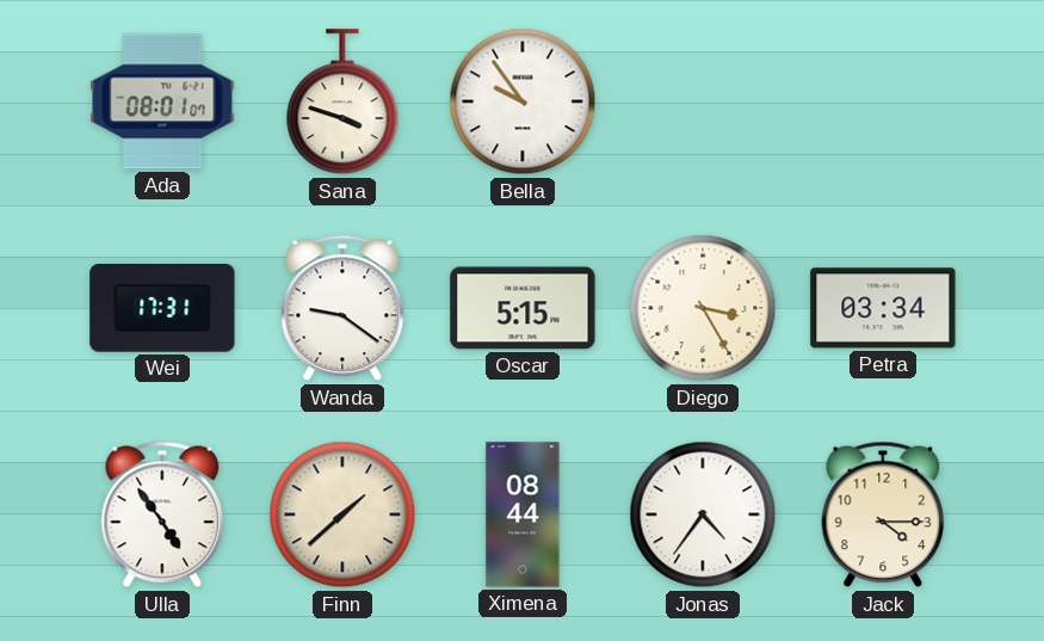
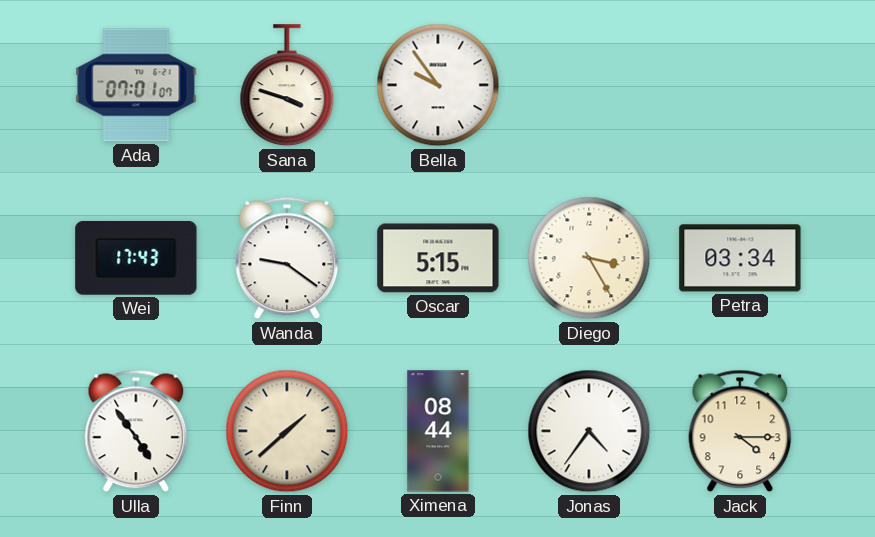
Ada: 08:01 -> 07:01
Wei: 17:31 -> 17:43
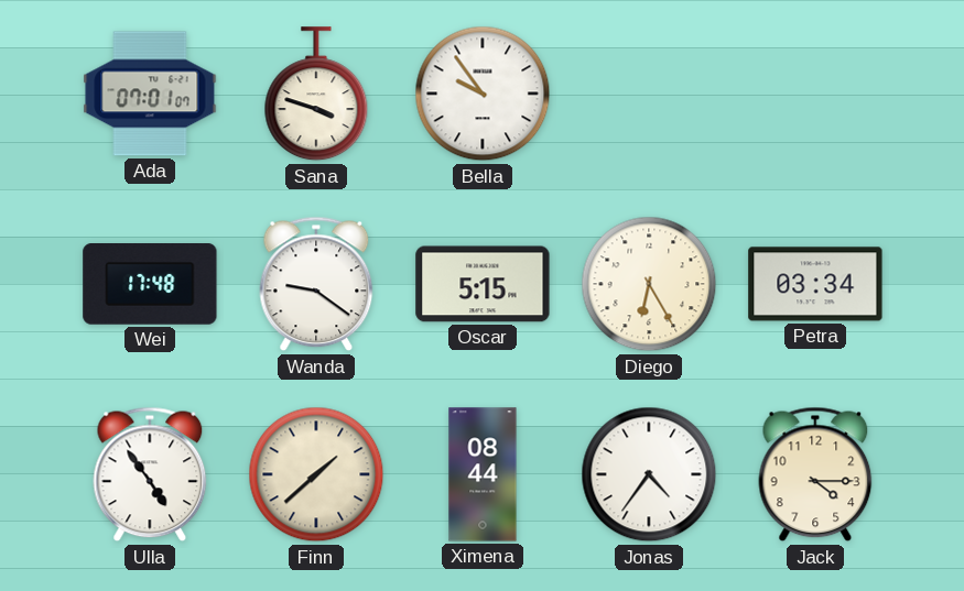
Wei: 17:43 -> 17:48
Diego: 3:25 -> 6:25
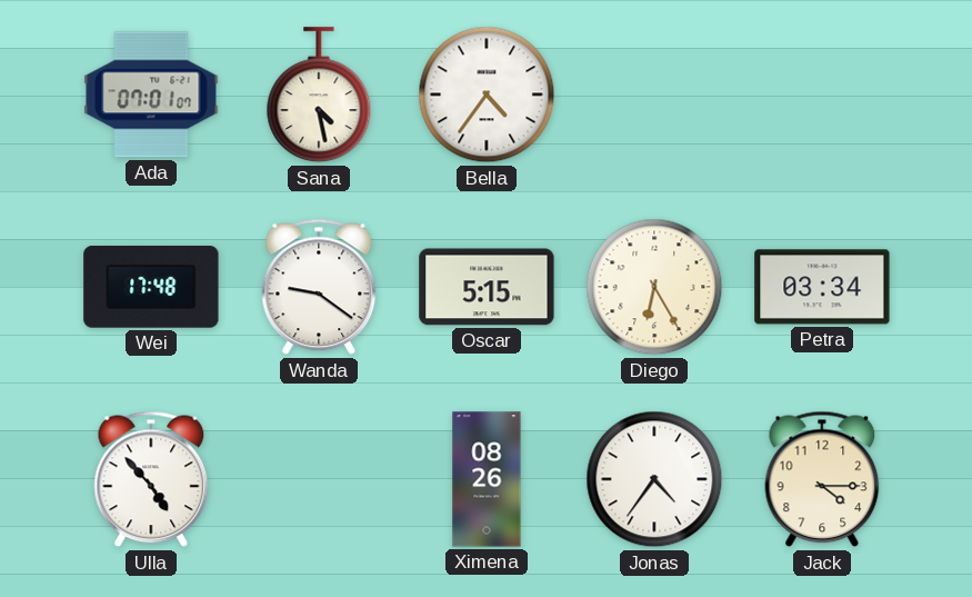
Sana: 3:48 -> 4:28
Bella: 9:54 -> 4:36
Ulla: 4:54 -> 4:53
Finn: 1:38 -> none
Ximena: 08:44 -> 08:26
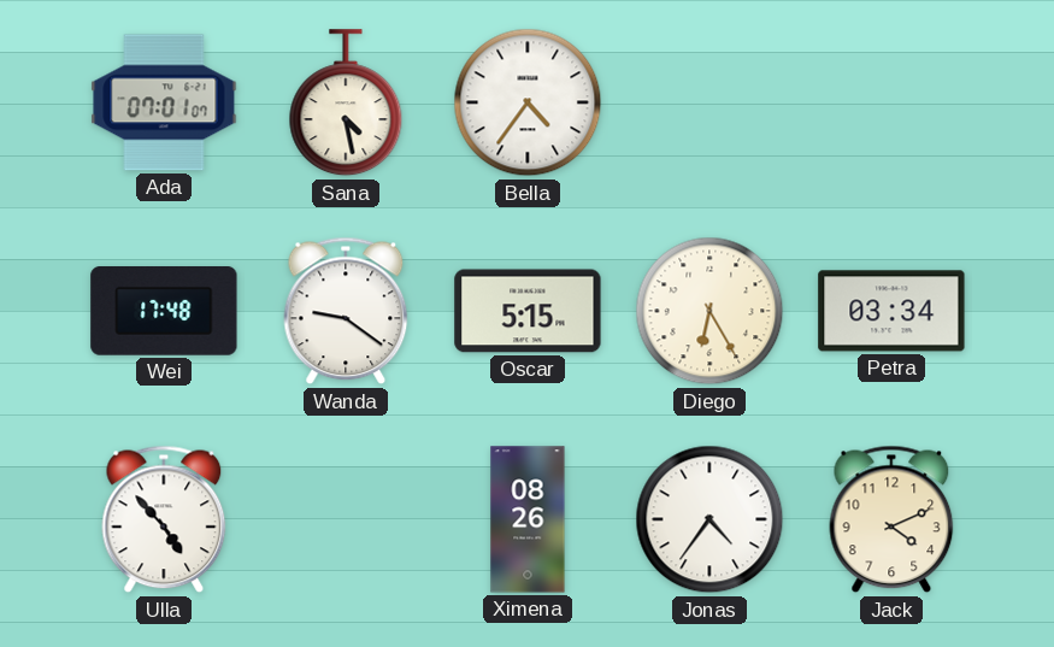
Jack: 4:15 -> 4:11
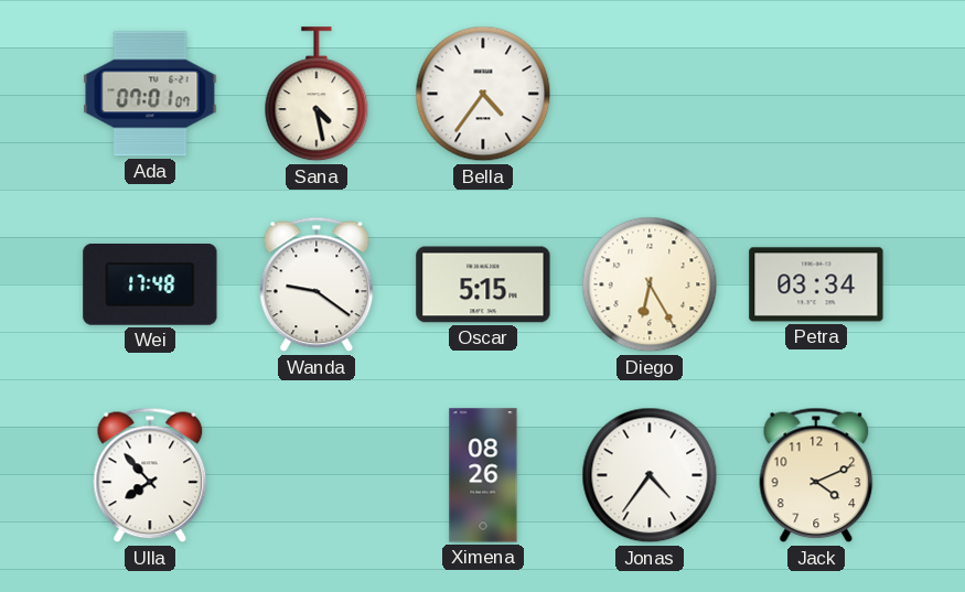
Ulla: 4:53 -> 7:53
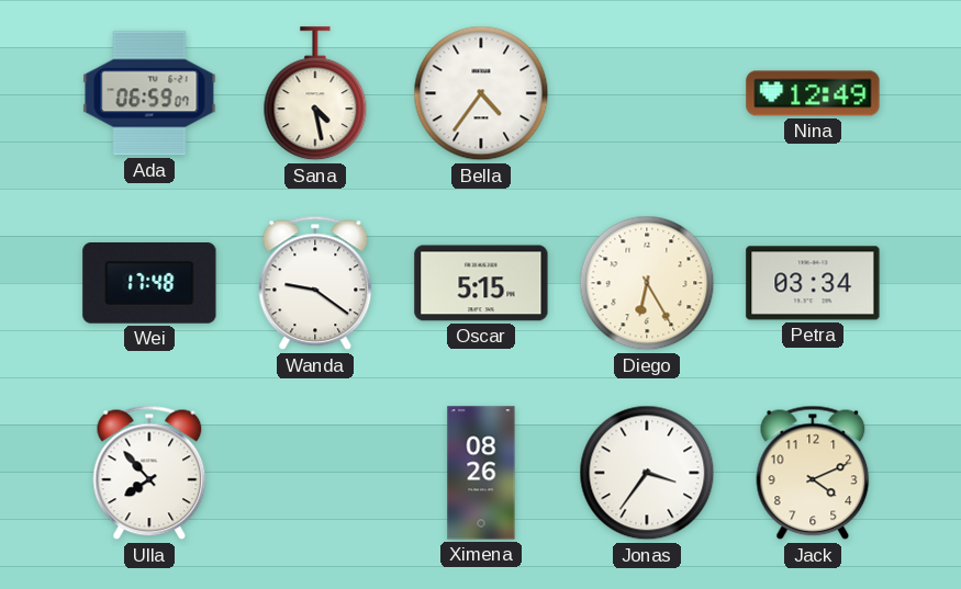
Ada: 07:01 -> 06:59
Nina: none -> 12:49
Jonas: 4:36 -> 3:36
